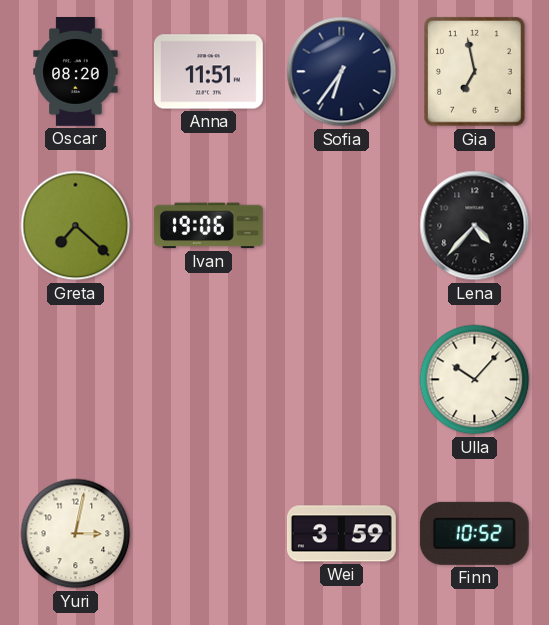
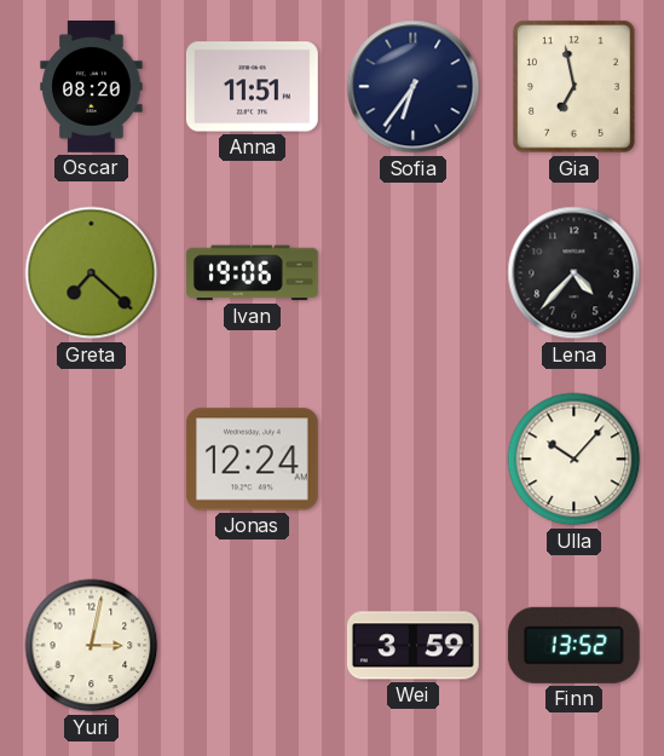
Jonas: none -> 12:24
Finn: 10:52 -> 13:52
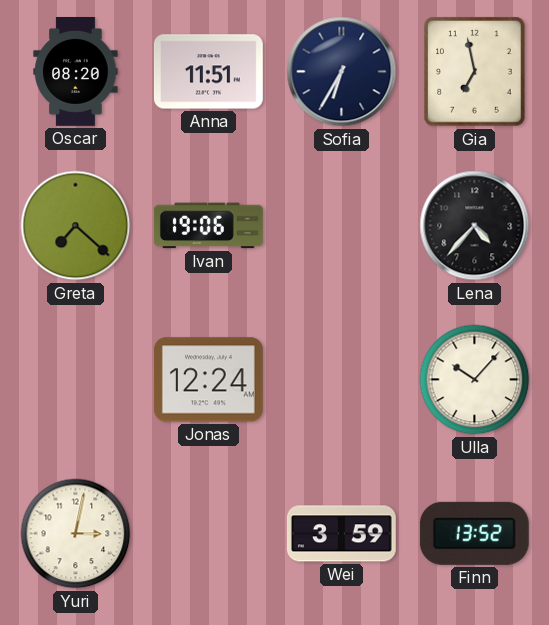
Sofia: 6:36 -> 6:35
